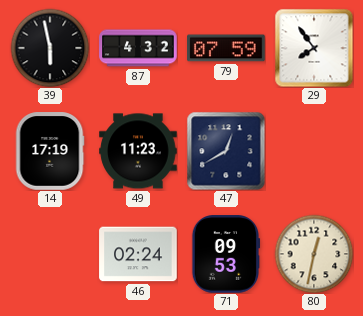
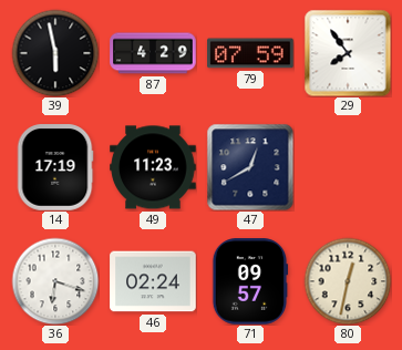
87: 4:32 -> 4:29
36: none -> 6:18
71: 09:53 -> 09:57
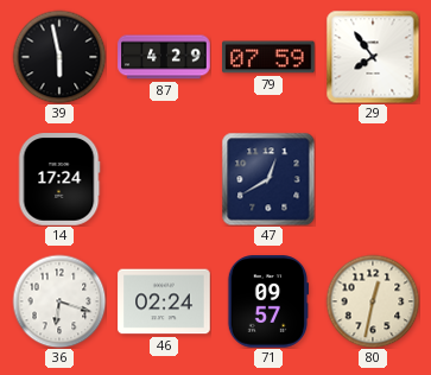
14: 17:19 -> 17:24
49: 11:23 -> none
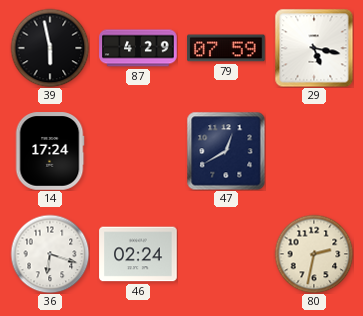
29: 7:54 -> 5:17
71: 09:57 -> none
80: 12:32 -> 2:32
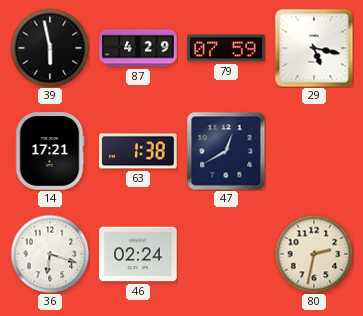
14: 17:24 -> 17:21
63: none -> 1:38
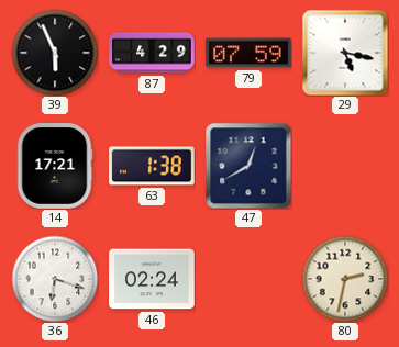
39: 5:58 -> 5:56
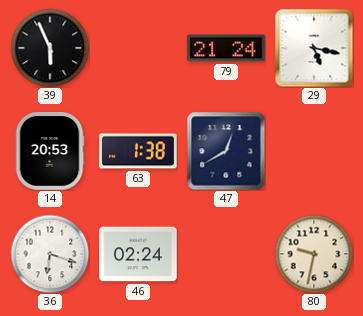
87: 4:29 -> none
79: 07:59 -> 21:24
14: 17:21 -> 20:53
80: 2:32 -> 9:32
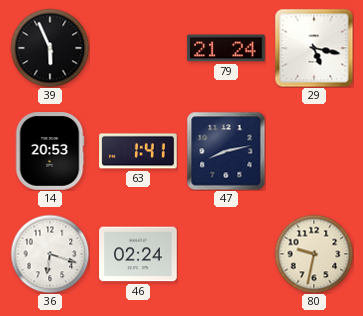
63: 1:38 -> 1:41
47: 12:40 -> 8:13
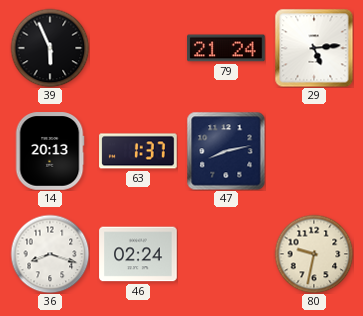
29: 5:17 -> 5:14
14: 20:53 -> 20:13
63: 1:41 -> 1:37
36: 6:18 -> 8:18
